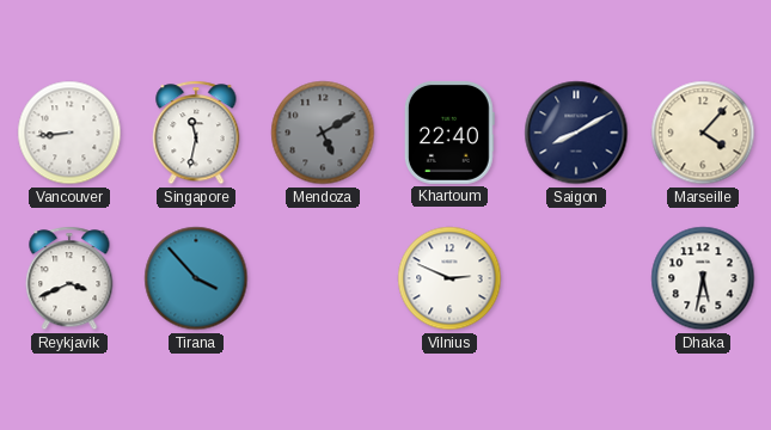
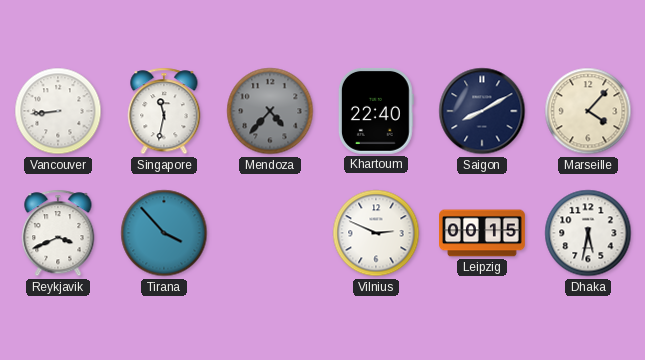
Mendoza: 5:10 -> 4:37
Leipzig: none -> 00:15
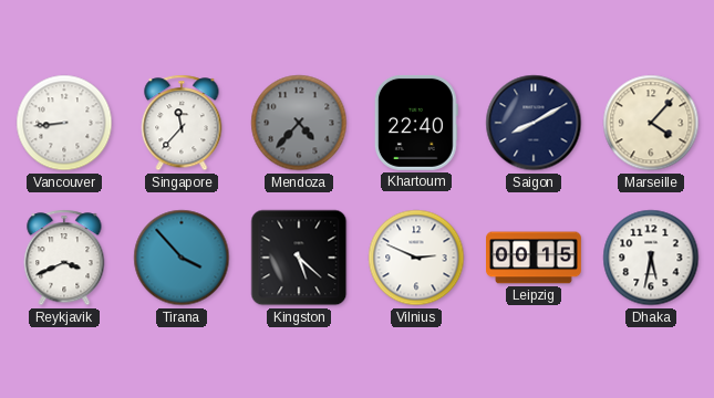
Singapore: 11:32 -> 11:37
Kingston: none -> 5:22
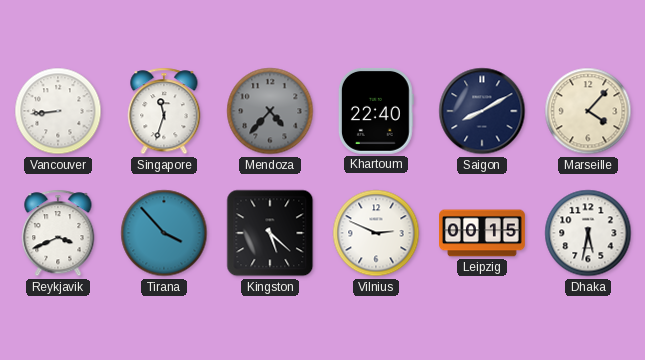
Singapore: 11:37 -> 11:33
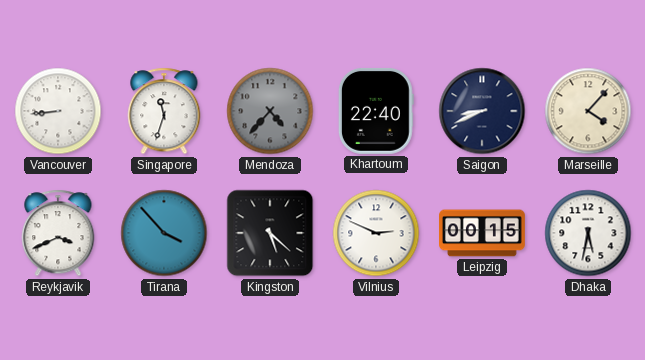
Saigon: 8:10 -> 8:41
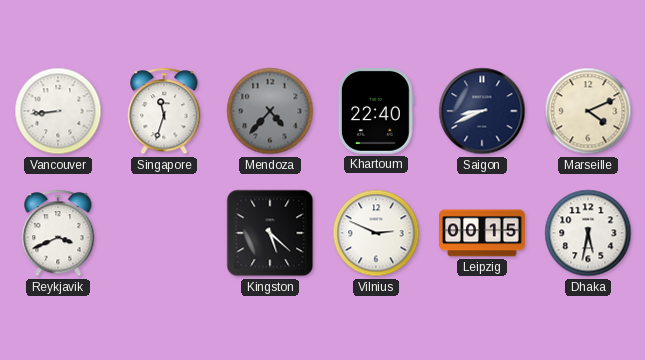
Marseille: 4:07 -> 4:11
Tirana: 3:53 -> none
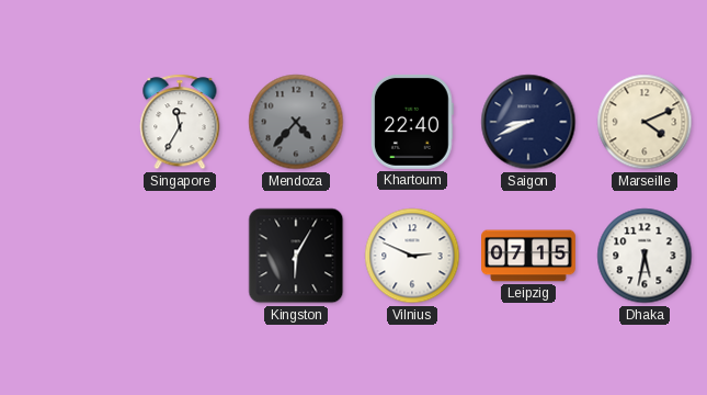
Vancouver: 8:44 -> none
Singapore: 11:33 -> 11:35
Reykjavik: 3:41 -> none
Kingston: 5:22 -> 6:05
Leipzig: 00:15 -> 07:15
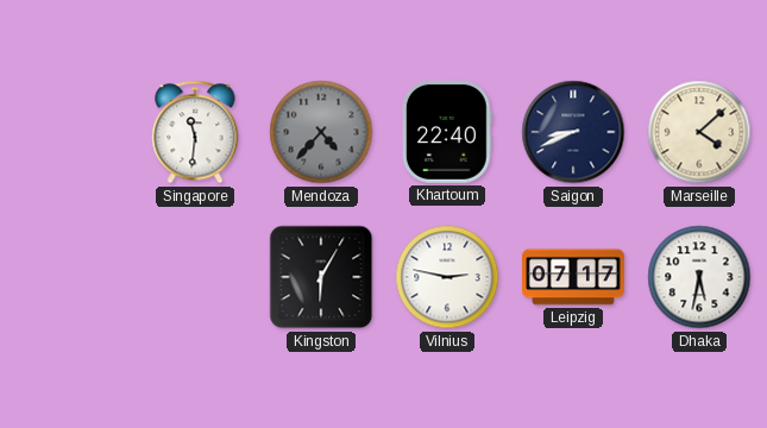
Singapore: 11:35 -> 11:31
Marseille: 4:11 -> 4:08
Vilnius: 2:49 -> 2:47
Leipzig: 07:15 -> 07:17
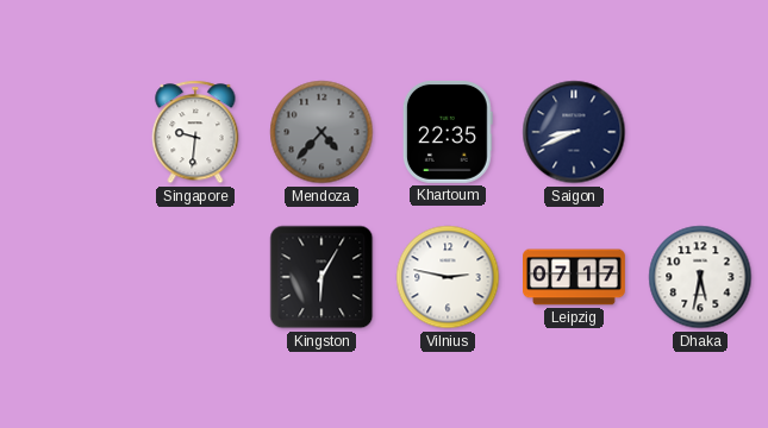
Singapore: 11:31 -> 9:31
Khartoum: 22:40 -> 22:35
Marseille: 4:08 -> none
